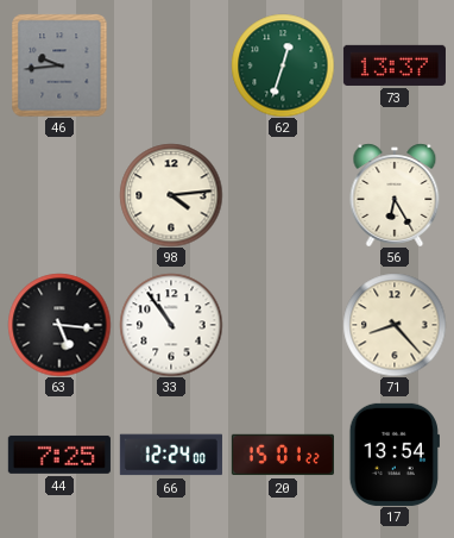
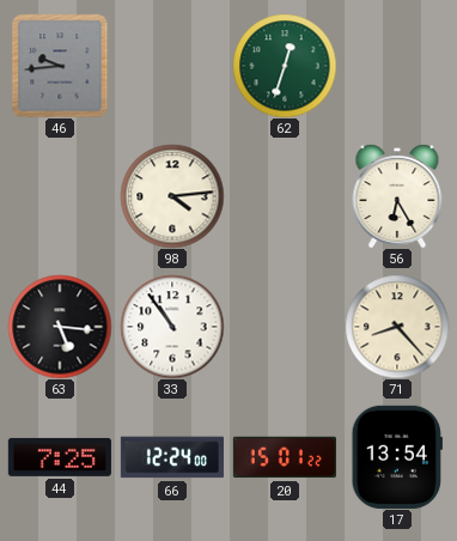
73: 13:37 -> none
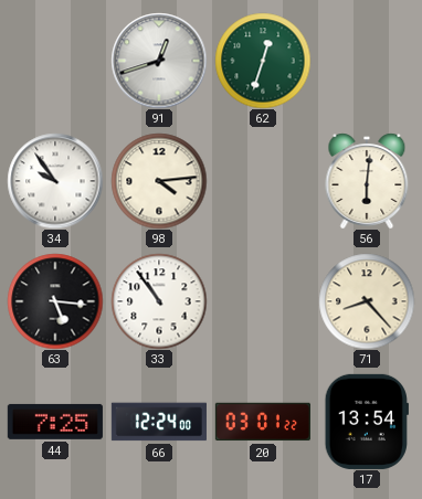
46: 9:44 -> none
91: none -> 12:42
34: none -> 9:54
56: 6:25 -> 6:01
20: 15:01 -> 03:01
